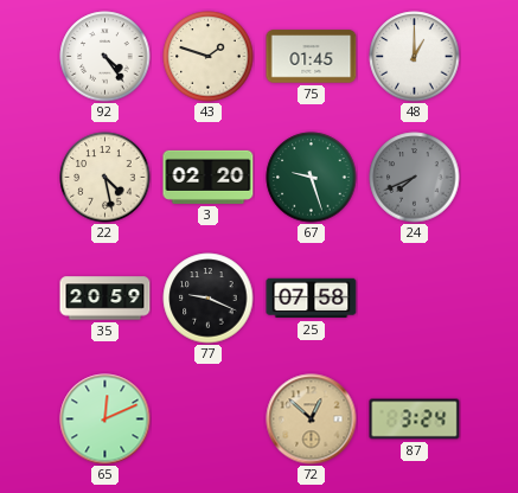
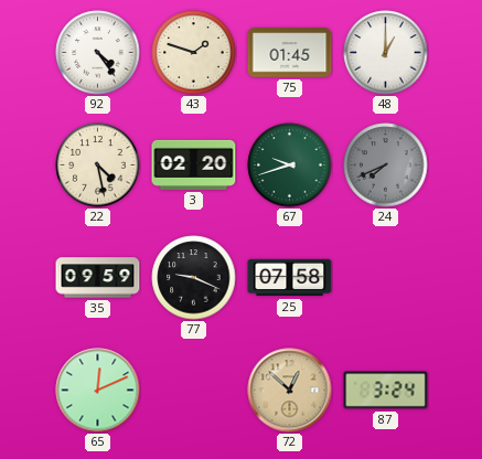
67: 9:27 -> 9:42
35: 20:59 -> 09:59
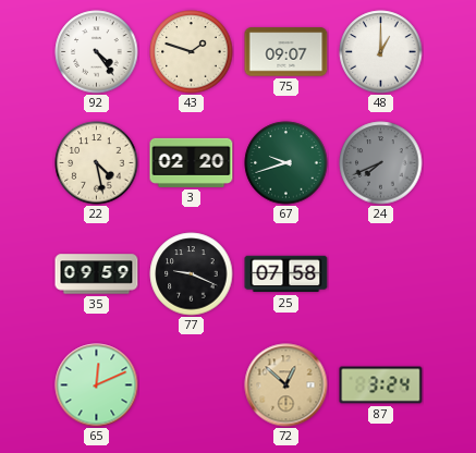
75: 01:45 -> 09:07
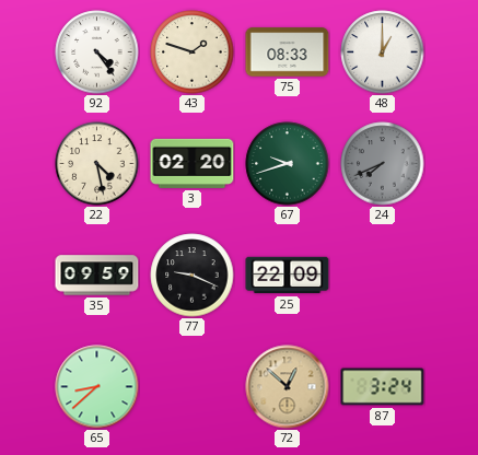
75: 09:07 -> 08:33
25: 07:58 -> 22:09
65: 12:11 -> 8:38
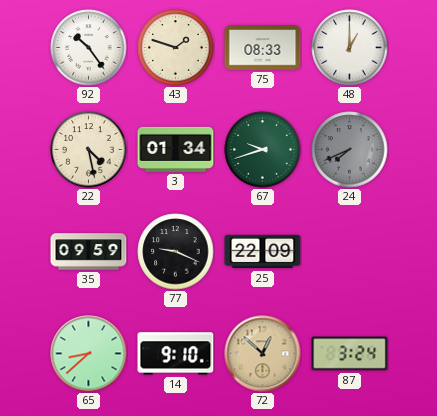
92: 4:24 -> 10:24
3: 02:20 -> 01:34
14: none -> 9:10
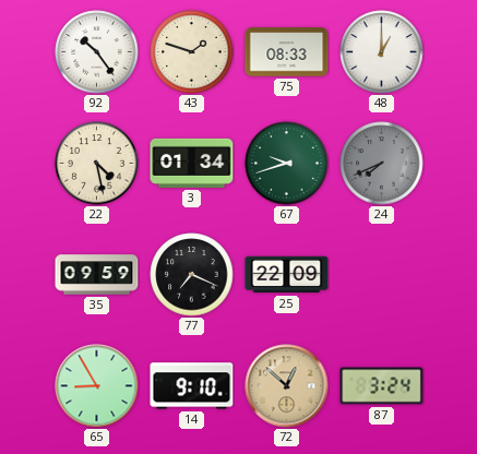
77: 9:19 -> 7:19
65: 8:38 -> 8:55
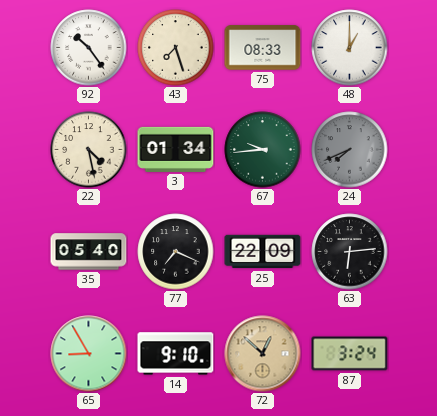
43: 1:48 -> 7:27
67: 9:42 -> 9:44
35: 09:59 -> 05:40
63: none -> 6:14
